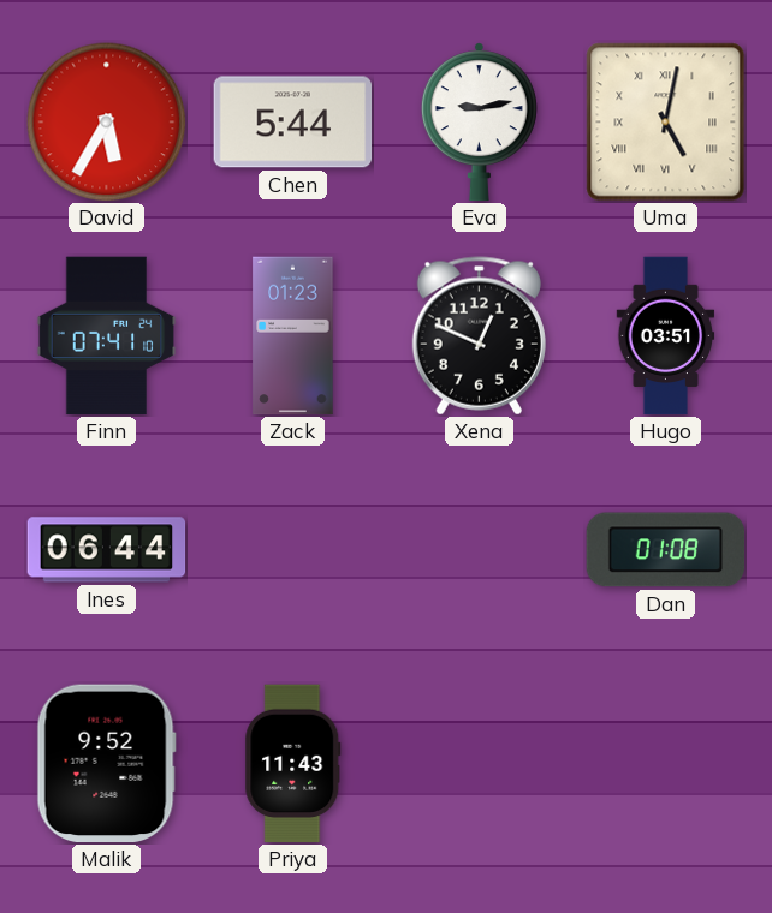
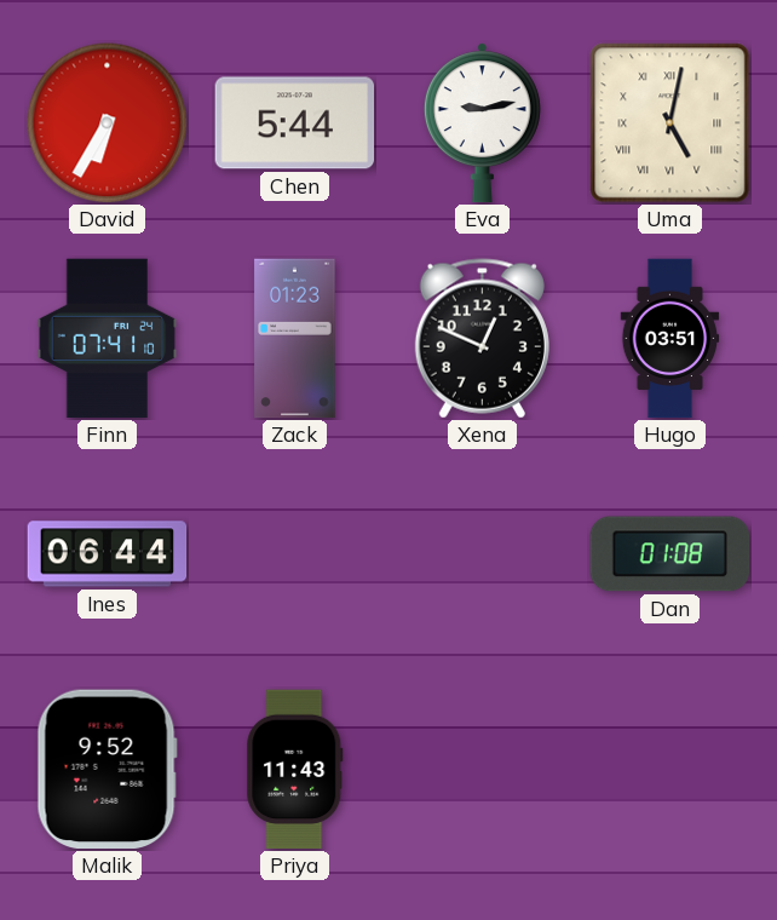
David: 5:35 -> 6:35
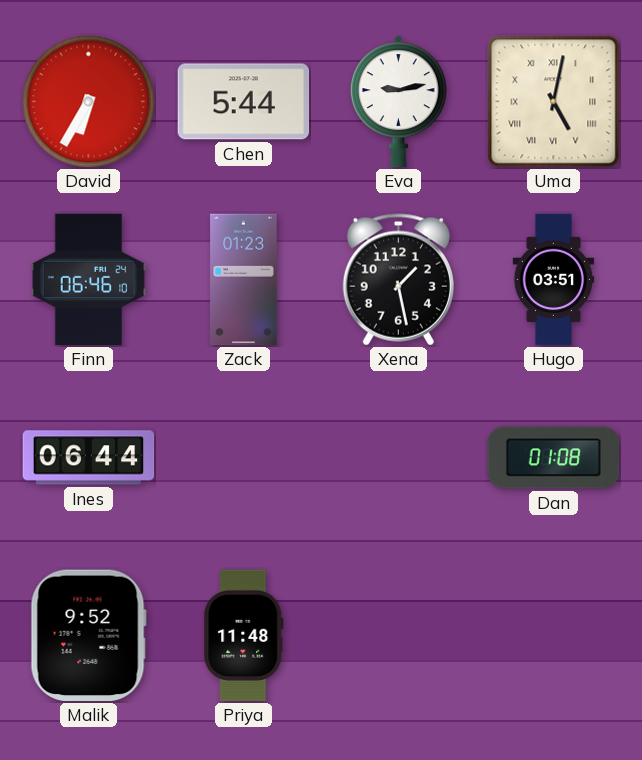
Finn: 07:41 -> 06:46
Xena: 12:49 -> 1:28
Priya: 11:43 -> 11:48
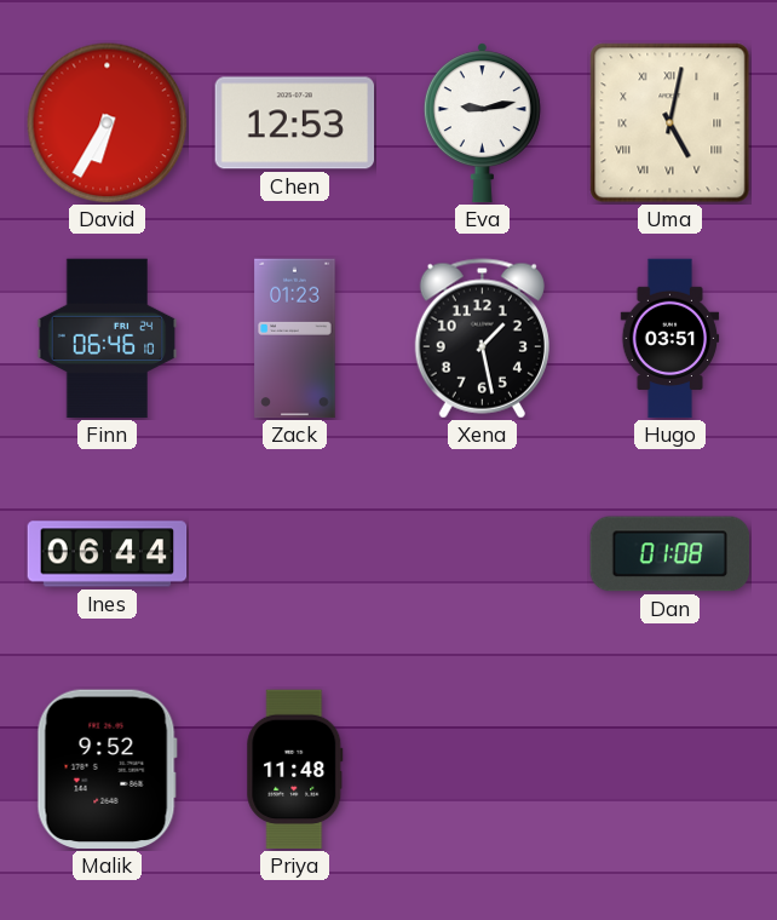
Chen: 5:44 -> 12:53
